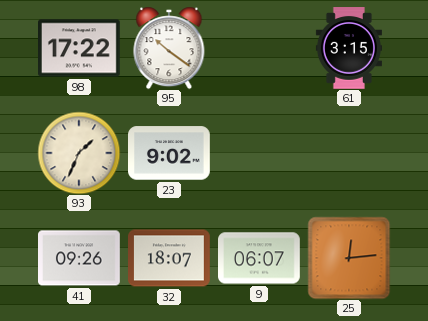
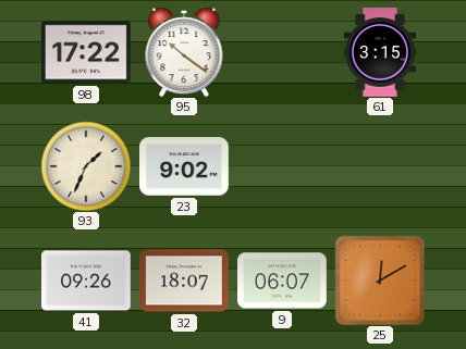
25: 12:14 -> 12:10
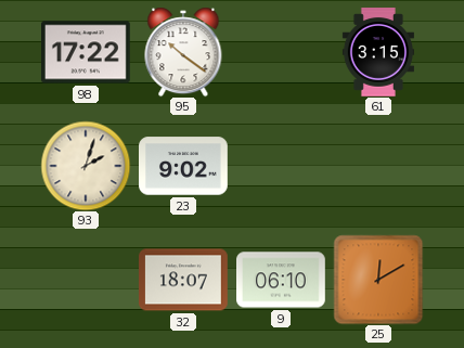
93: 1:34 -> 2:03
41: 09:26 -> none
9: 06:07 -> 06:10
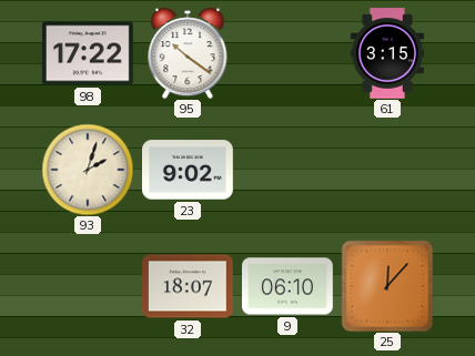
25: 12:10 -> 12:07
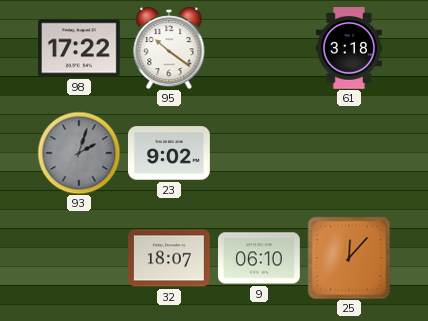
61: 3:15 -> 3:18
93 dial: cream -> grey
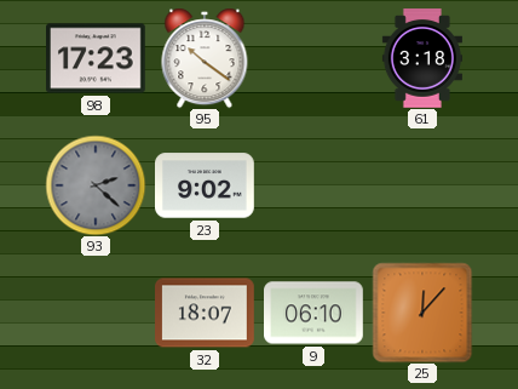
98: 17:22 -> 17:23
93: 2:03 -> 2:22
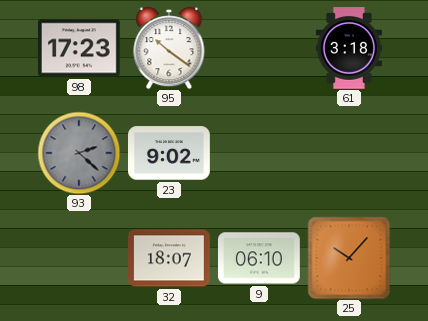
25: 12:07 -> 10:07
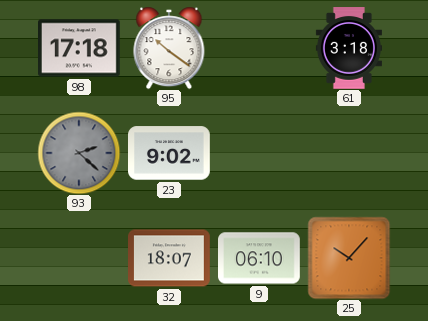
98: 17:23 -> 17:18
